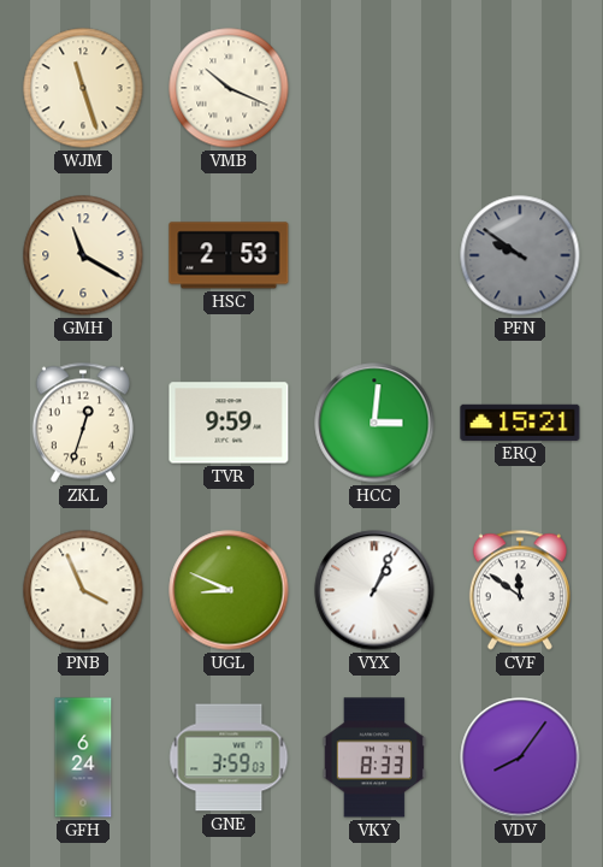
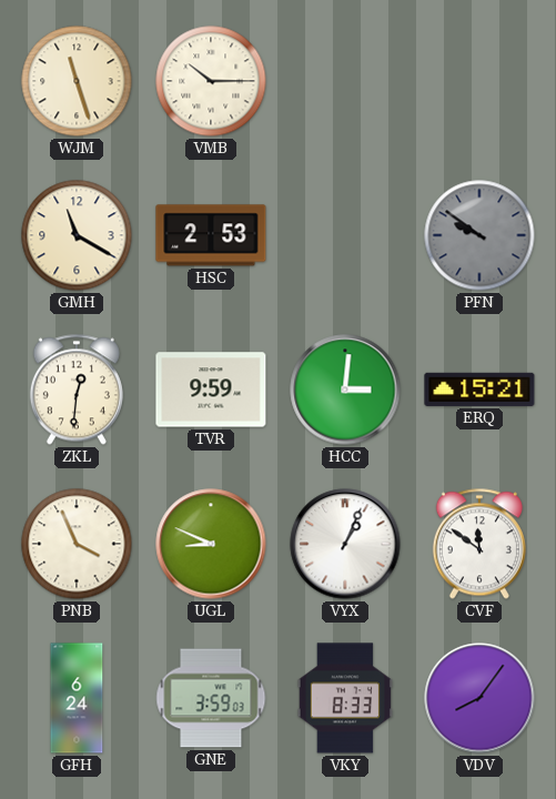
VMB: 10:19 -> 10:15
ZKL: 12:33 -> 12:31
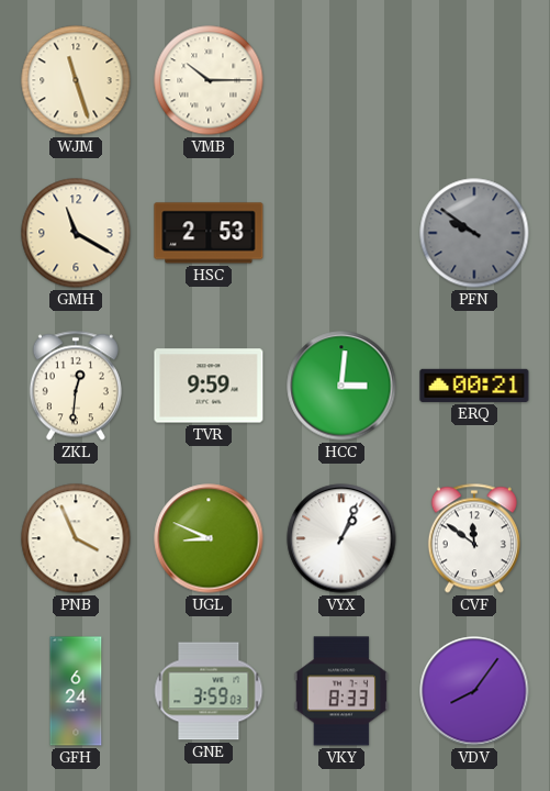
ERQ: 15:21 -> 00:21
